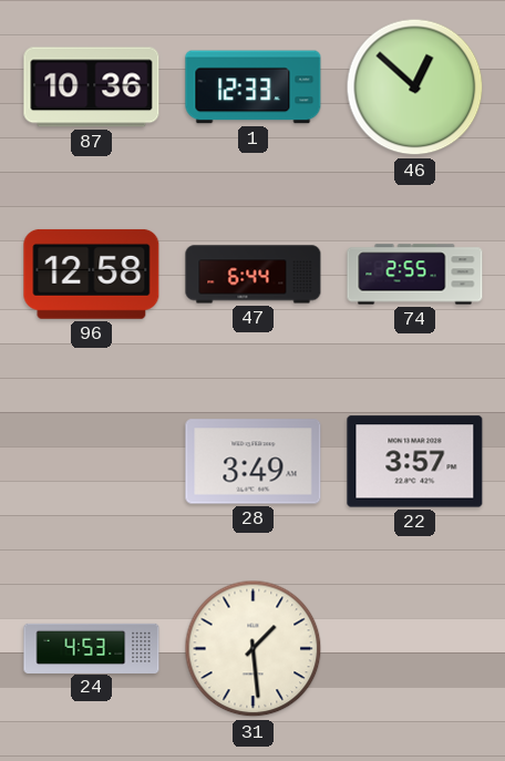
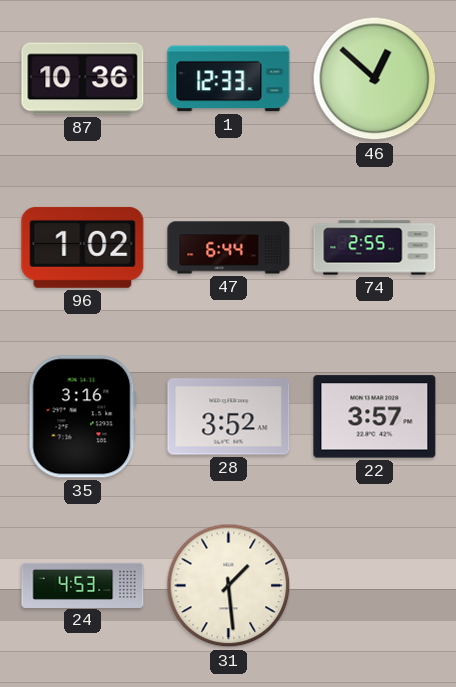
96: 12:58 -> 1:02
35: none -> 3:16
28: 3:49 -> 3:52
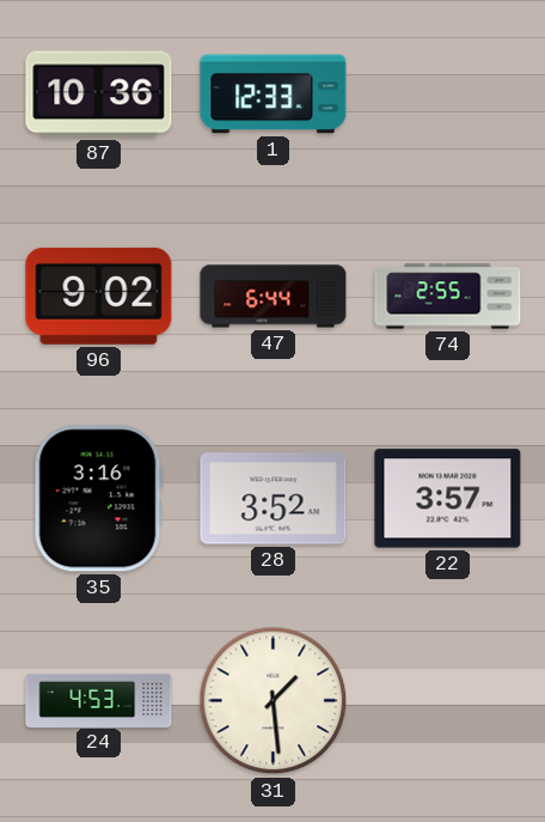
46: 12:52 -> none
96: 1:02 -> 9:02
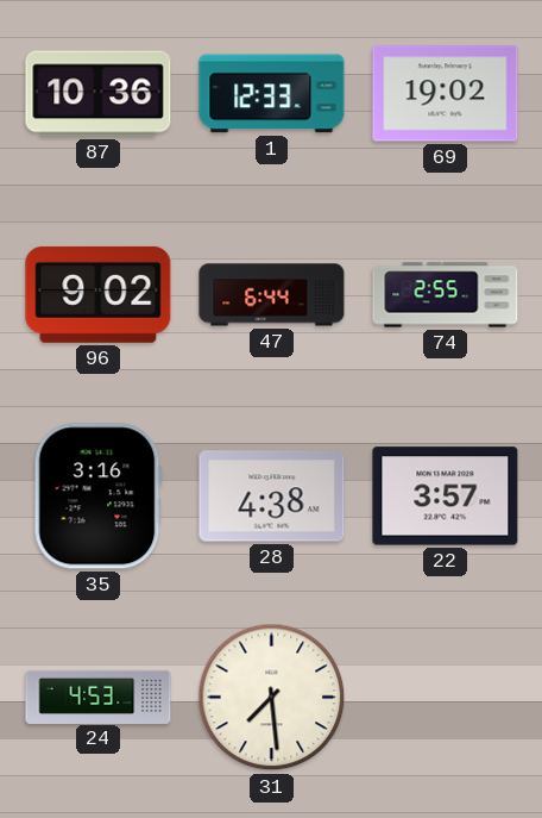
69: none -> 19:02
28: 3:52 -> 4:38
31: 1:29 -> 7:29
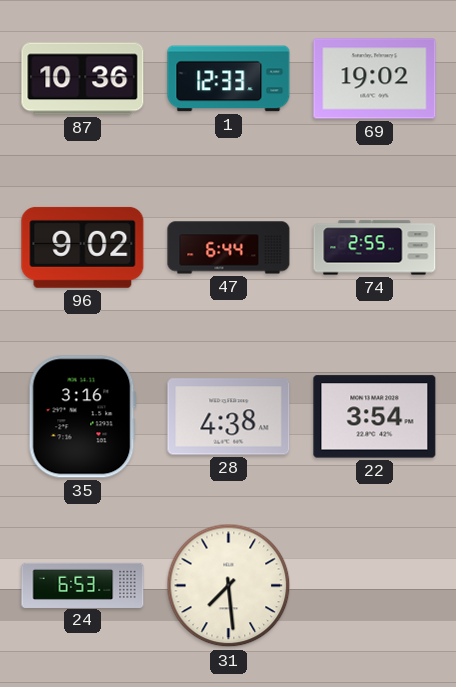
22: 3:57 -> 3:54
24: 4:53 -> 6:53
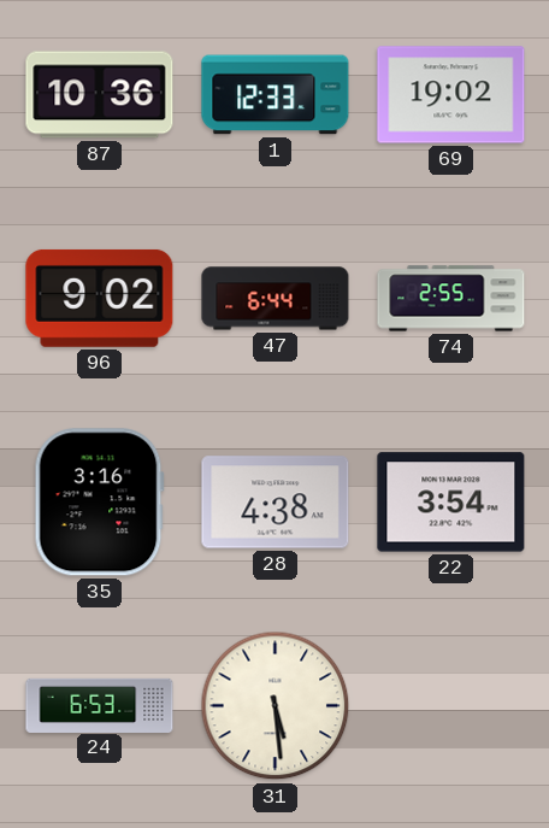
31: 7:29 -> 5:29
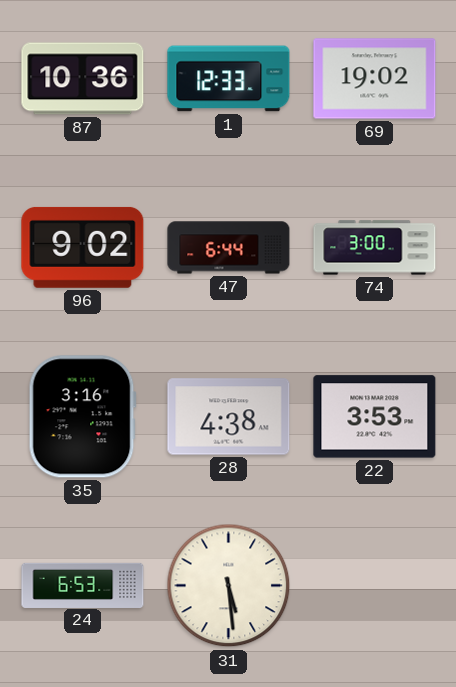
74: 2:55 -> 3:00
22: 3:54 -> 3:53
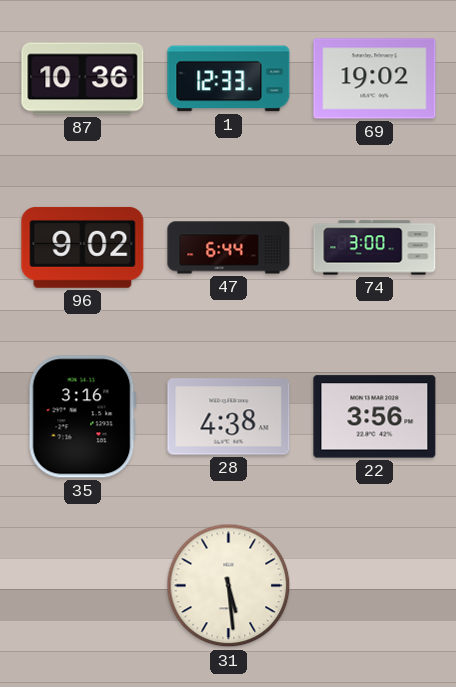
22: 3:53 -> 3:56
24: 6:53 -> none
